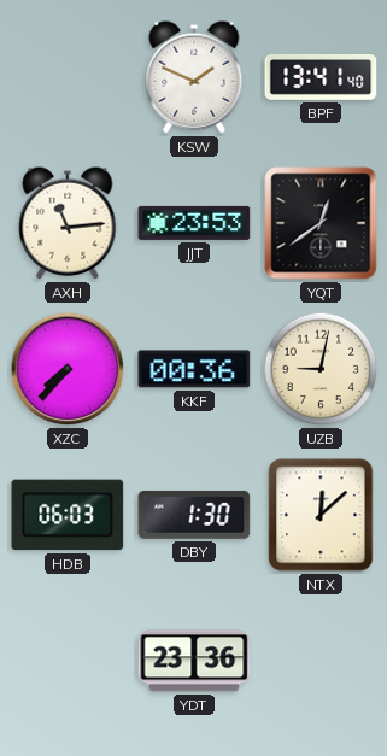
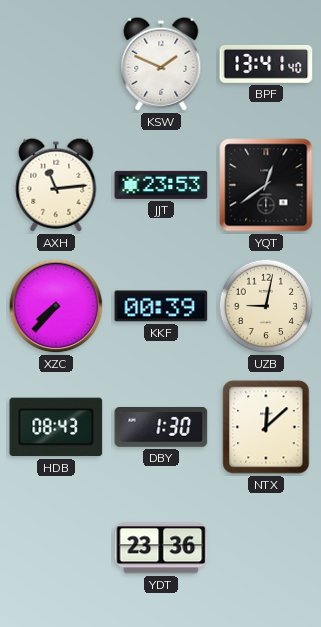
KKF: 00:36 -> 00:39
HDB: 06:03 -> 08:43
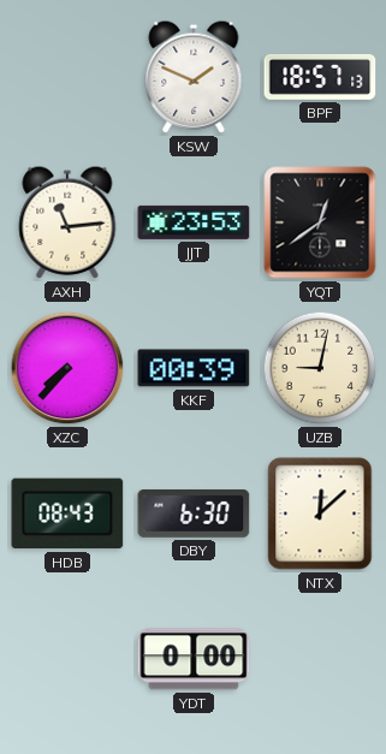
BPF: 13:41 -> 18:57
DBY: 1:30 -> 6:30
YDT: 23:36 -> 0:00
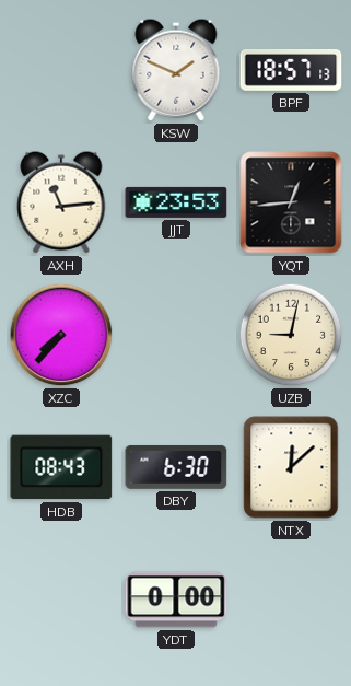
YQT: 12:39 -> 12:44
KKF: 00:39 -> none
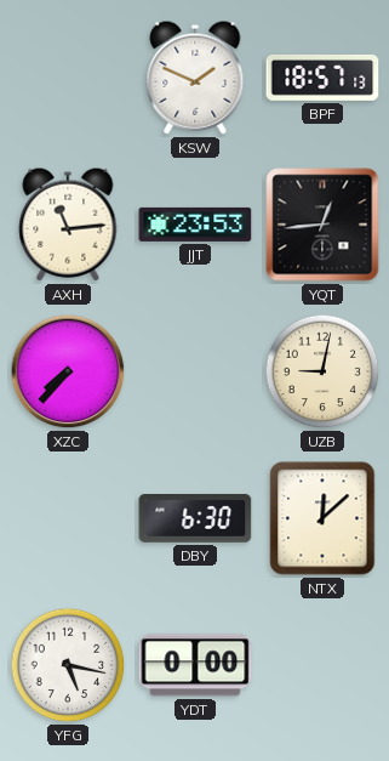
HDB: 08:43 -> none
YFG: none -> 5:17
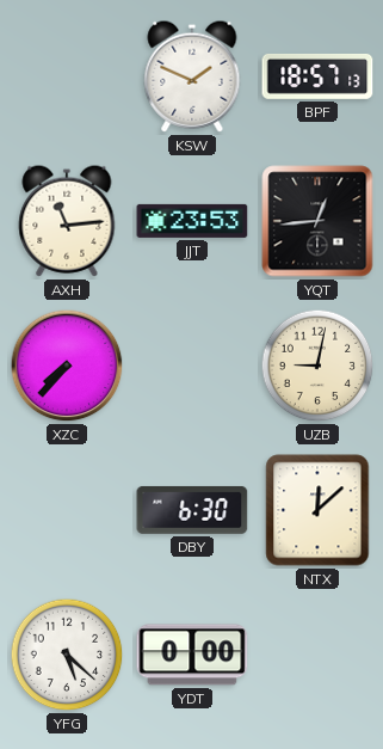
YFG: 5:17 -> 5:22
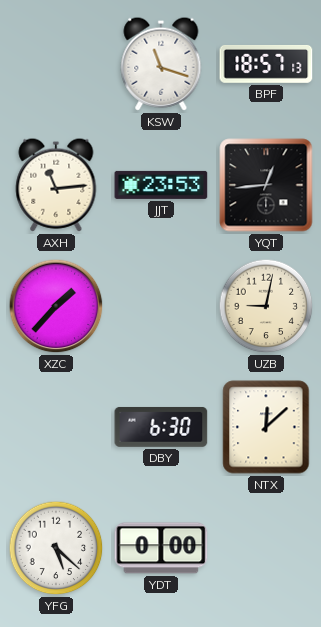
KSW: 1:49 -> 11:18
XZC: 7:37 -> 1:37
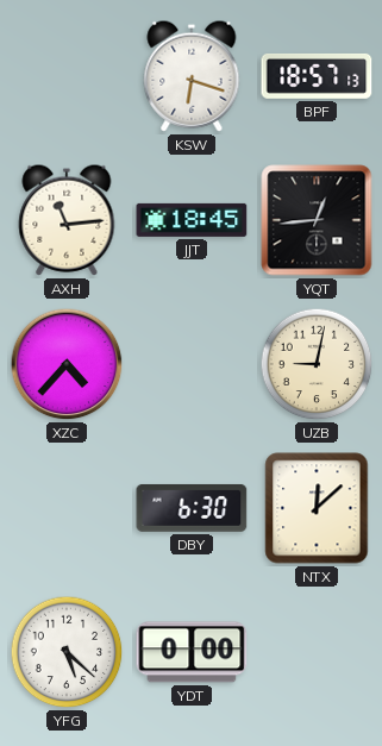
KSW: 11:18 -> 6:18
JJT: 23:53 -> 18:45
XZC: 1:37 -> 4:37
